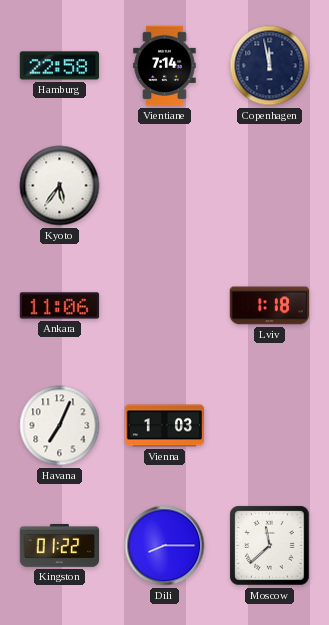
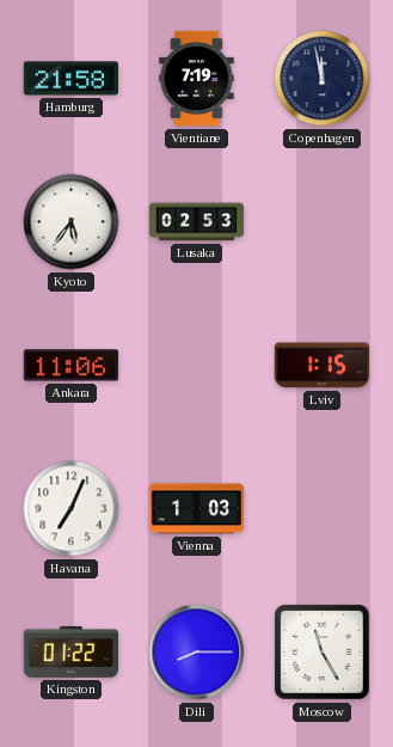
Hamburg: 22:58 -> 21:58
Vientiane: 7:14 -> 7:19
Lusaka: none -> 02:53
Lviv: 1:18 -> 1:15
Moscow: 11:38 -> 11:25
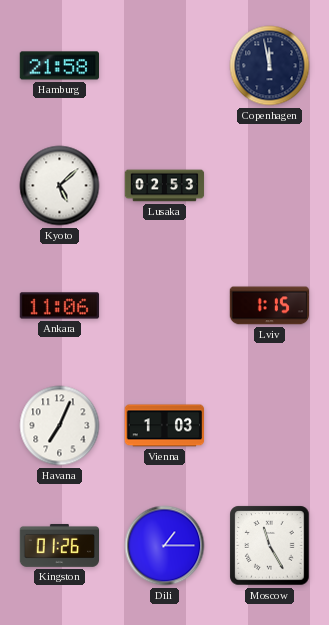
Vientiane: 7:19 -> none
Kyoto: 5:36 -> 5:08
Kingston: 01:22 -> 01:26
Dili: 8:15 -> 1:15
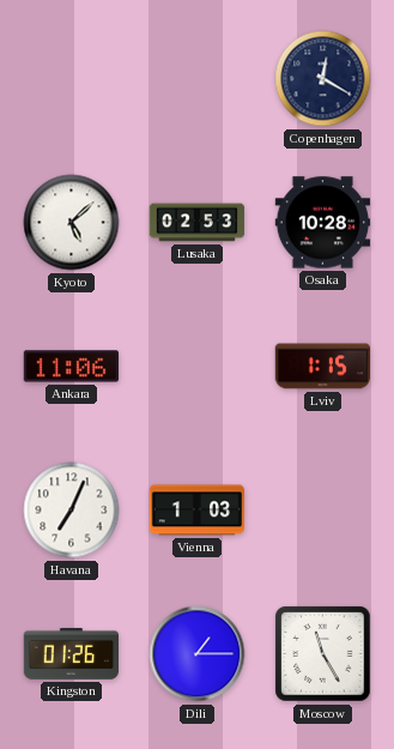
Hamburg: 21:58 -> none
Copenhagen: 11:58 -> 12:20
Osaka: none -> 10:28
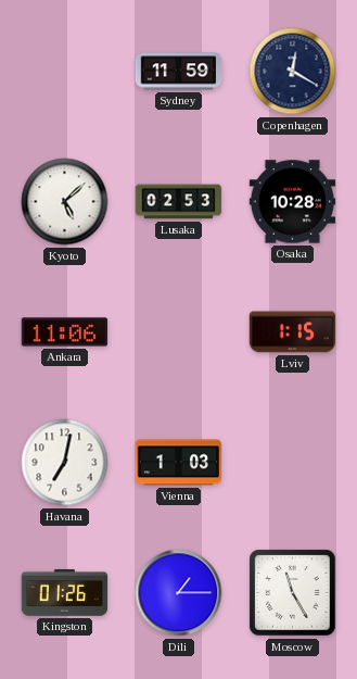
Sydney: none -> 11:59
Havana: 7:04 -> 7:02
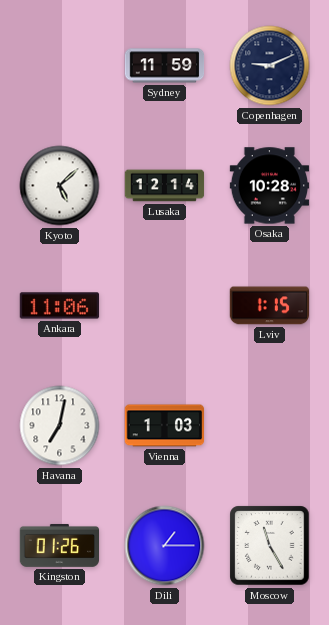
Copenhagen: 12:20 -> 9:11
Lusaka: 02:53 -> 12:14
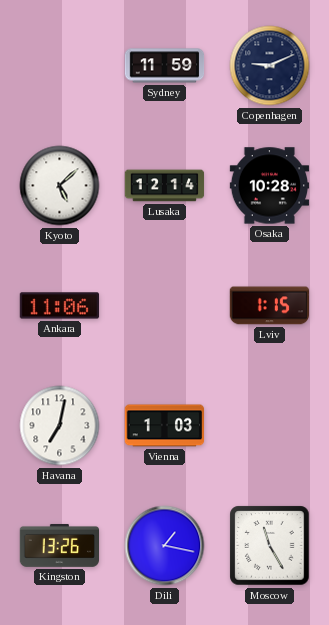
Kingston: 01:26 -> 13:26
Dili: 1:15 -> 1:17
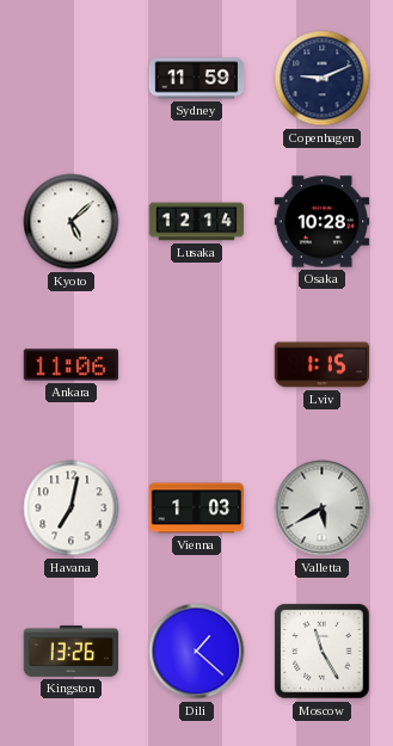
Valletta: none -> 5:40
Dili: 1:17 -> 1:22
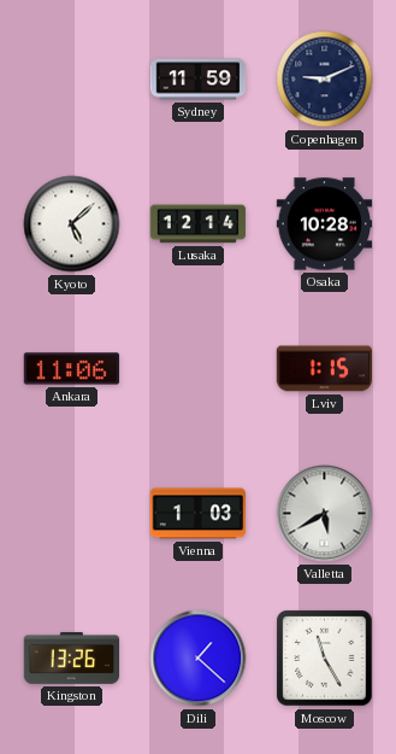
Havana: 7:02 -> none
